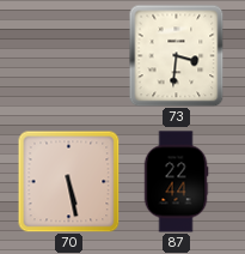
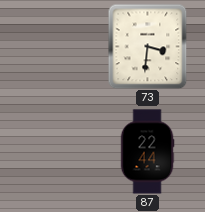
70: 5:28 -> none
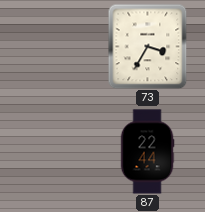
73: 3:31 -> 3:35
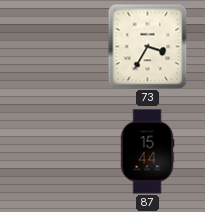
87: 22:44 -> 15:44
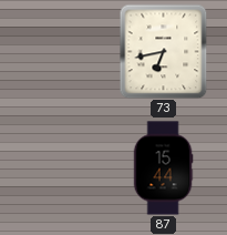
73: 3:35 -> 6:43
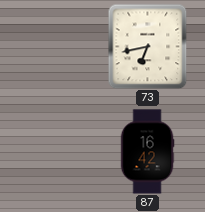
87: 15:44 -> 16:42
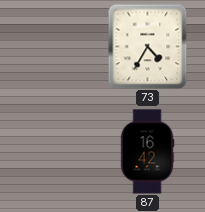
73: 6:43 -> 4:35
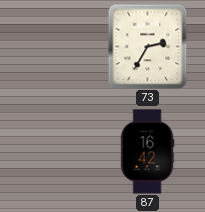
73: 4:35 -> 2:35
